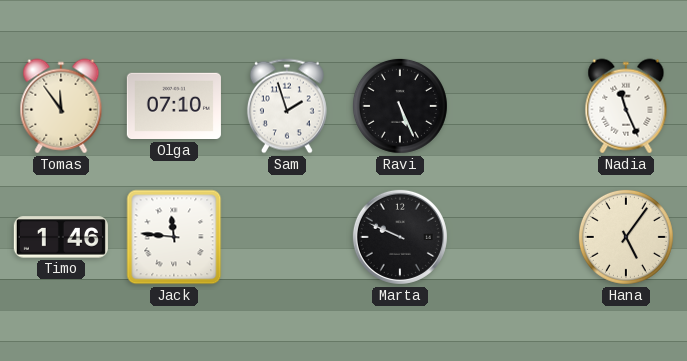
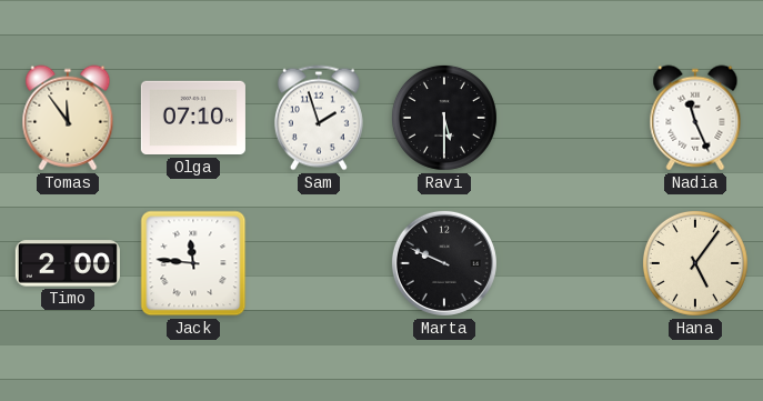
Ravi: 5:26 -> 5:30
Timo: 1:46 -> 2:00
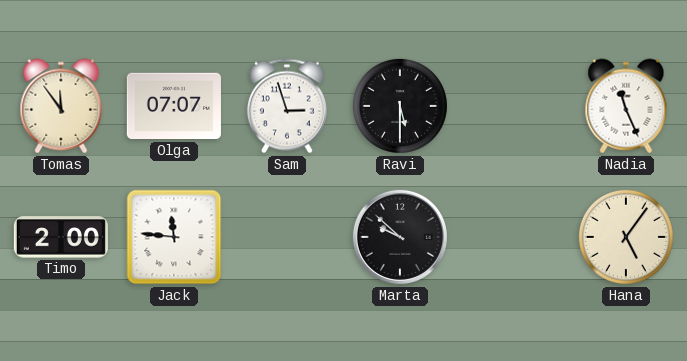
Olga: 07:10 -> 07:07
Sam: 1:57 -> 2:57
Marta: 9:49 -> 9:52
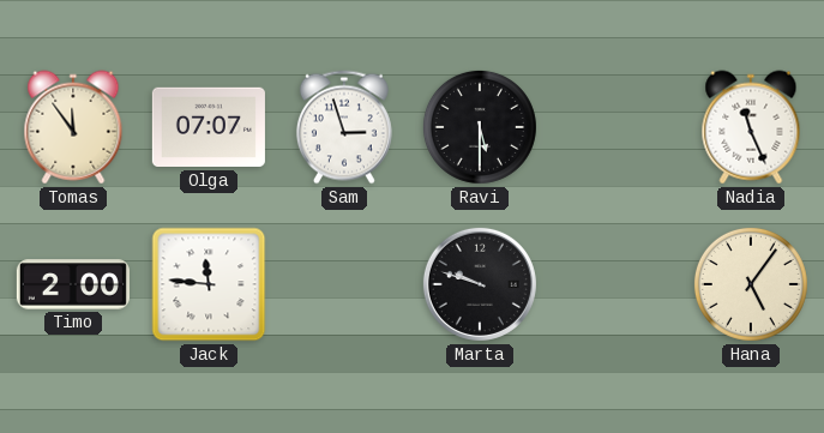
Marta: 9:52 -> 9:48
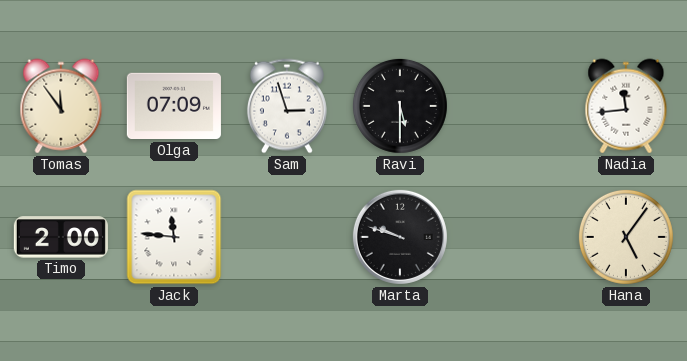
Olga: 07:07 -> 07:09
Nadia: 11:26 -> 11:44
